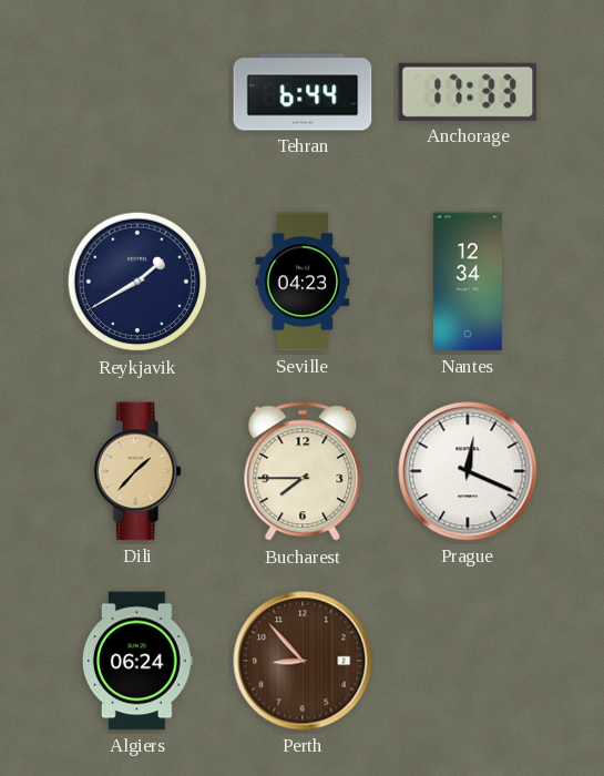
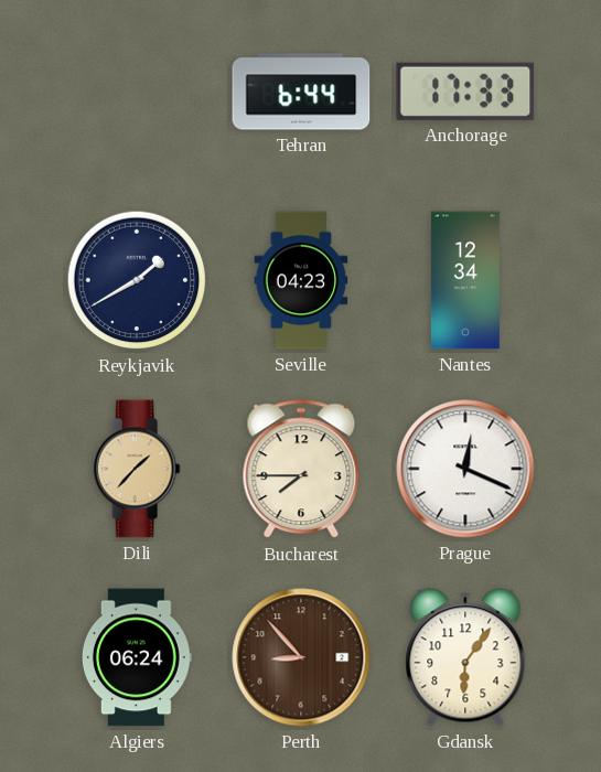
Gdansk: none -> 6:06
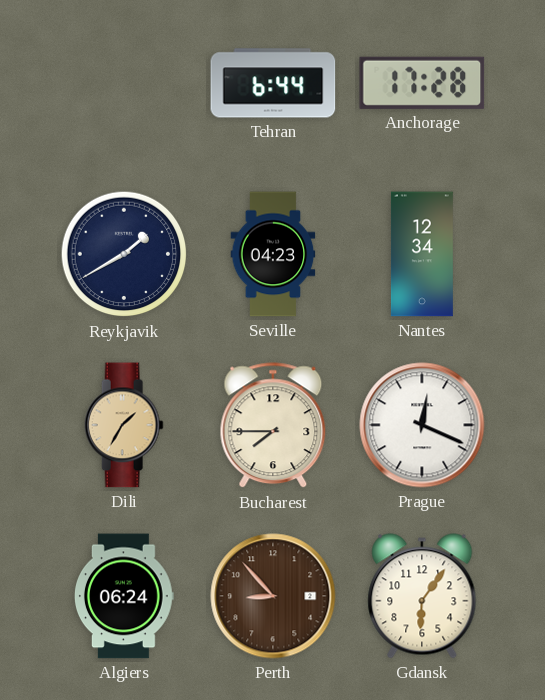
Anchorage: 17:33 -> 17:28
Dili: 1:37 -> 1:35
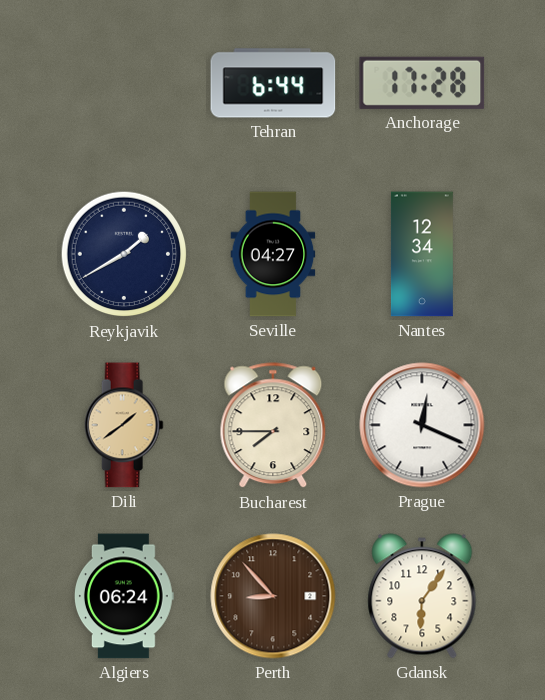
Seville: 04:23 -> 04:27
Dili: 1:35 -> 1:39
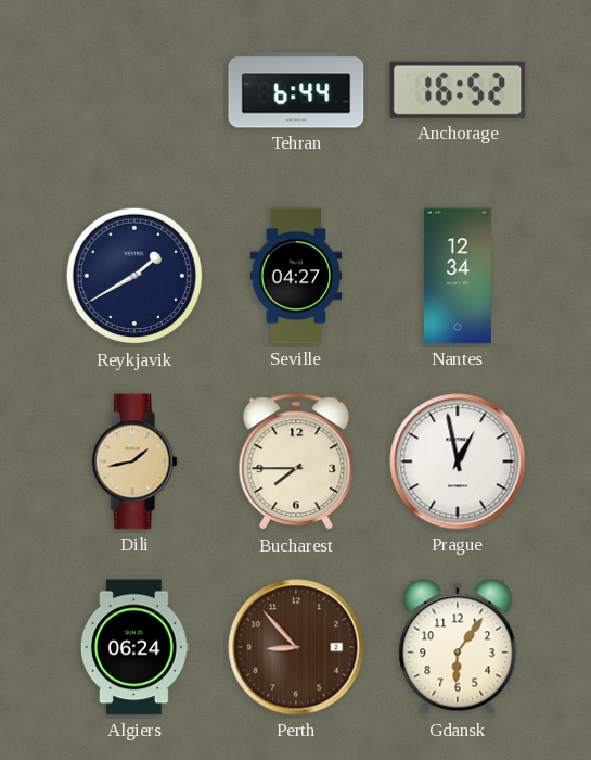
Anchorage: 17:28 -> 16:52
Dili: 1:39 -> 1:43
Prague: 12:19 -> 12:58
